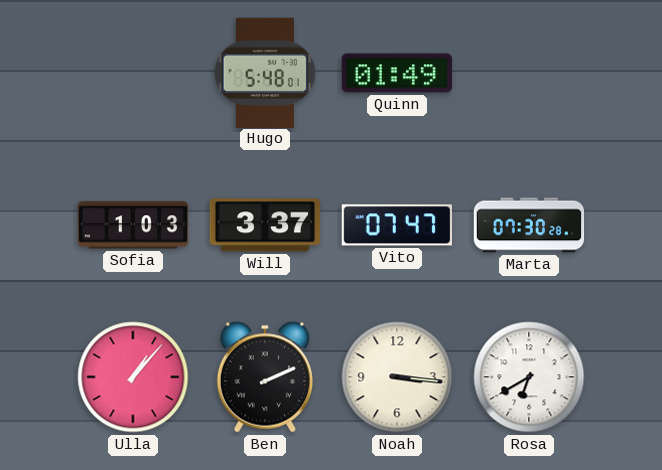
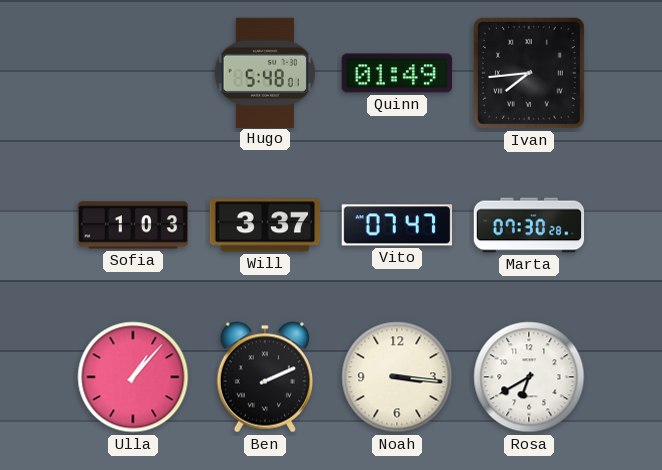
Ivan: none -> 7:44
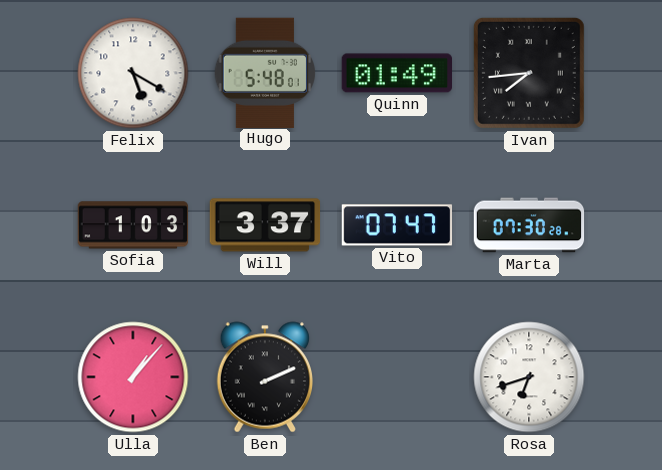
Felix: none -> 5:20
Noah: 3:16 -> none
Rosa: 6:40 -> 6:42
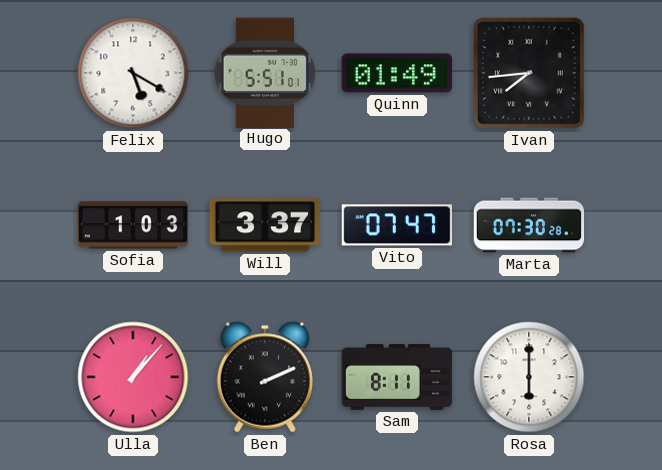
Hugo: 5:48 -> 5:51
Sam: none -> 8:11
Rosa: 6:42 -> 6:00
